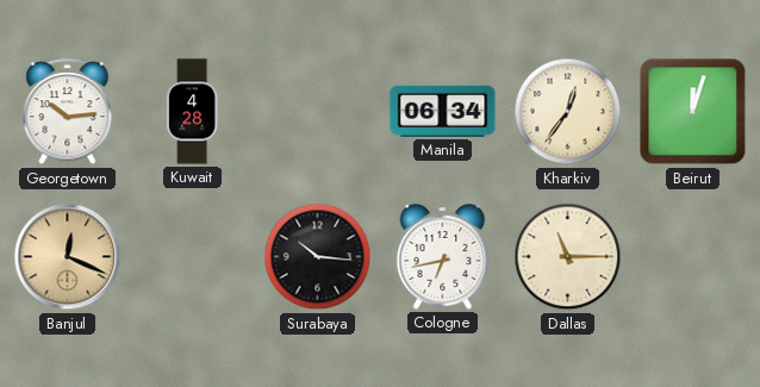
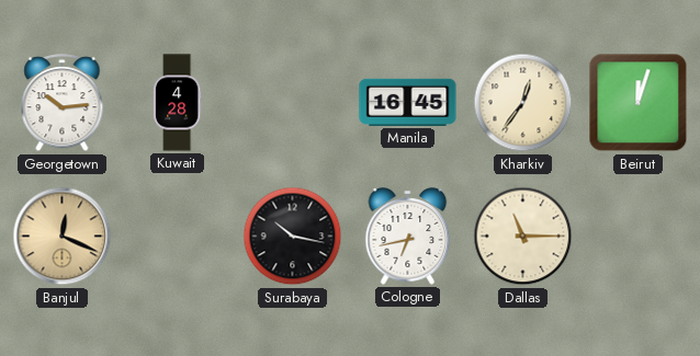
Manila: 06:34 -> 16:45
Surabaya: 10:16 -> 10:17
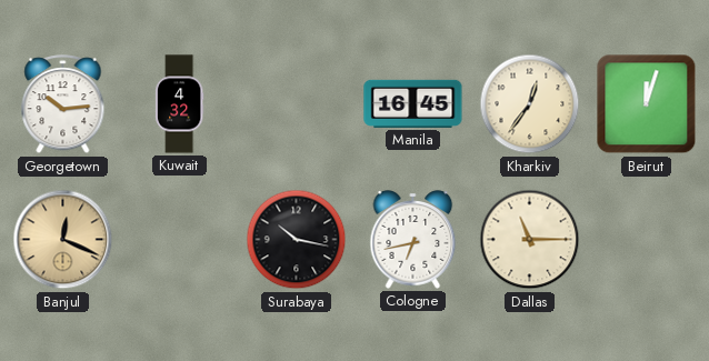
Kuwait: 4:28 -> 4:32
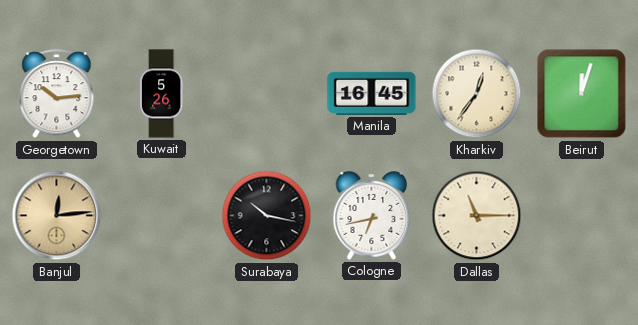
Kuwait: 4:32 -> 5:26
Banjul: 12:19 -> 12:14
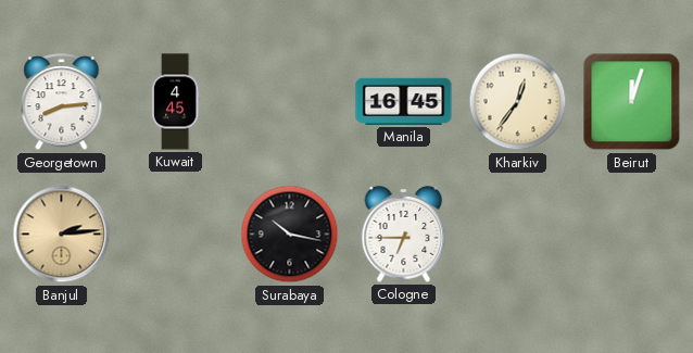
Georgetown: 10:14 -> 8:14
Kuwait: 5:26 -> 4:45
Banjul: 12:14 -> 2:14
Cologne: 6:43 -> 6:45
Dallas: 11:15 -> none
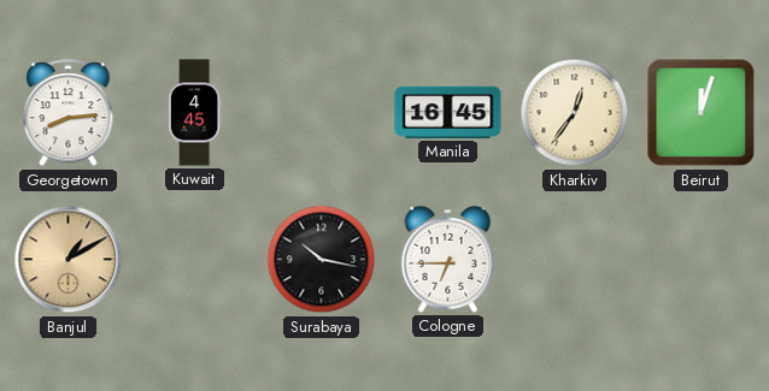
Banjul: 2:14 -> 1:10
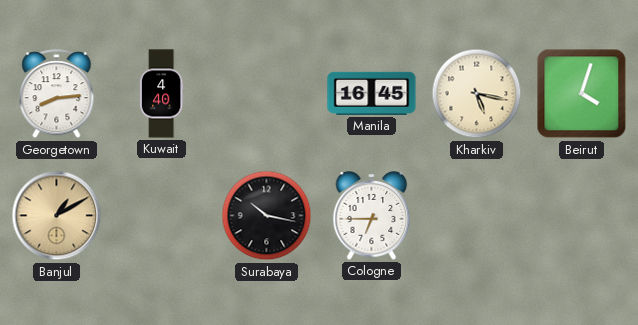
Kuwait: 4:45 -> 4:40
Kharkiv: 12:36 -> 5:17
Beirut: 12:03 -> 4:03
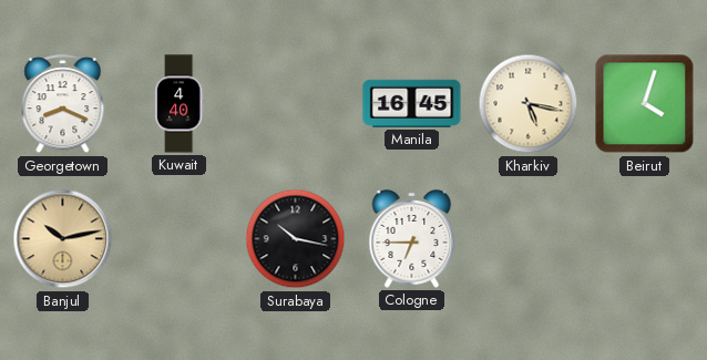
Georgetown: 8:14 -> 8:19
Banjul: 1:10 -> 10:13
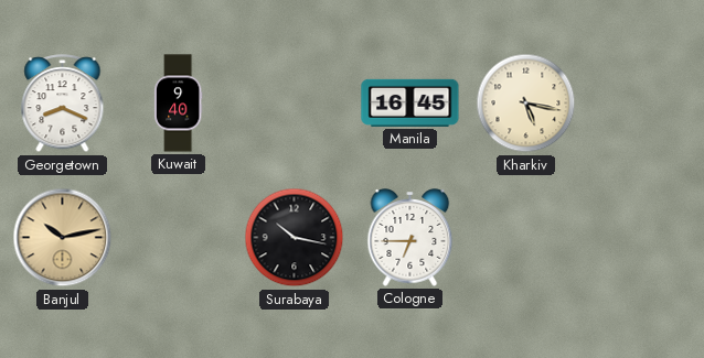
Kuwait: 4:40 -> 9:40
Beirut: 4:03 -> none
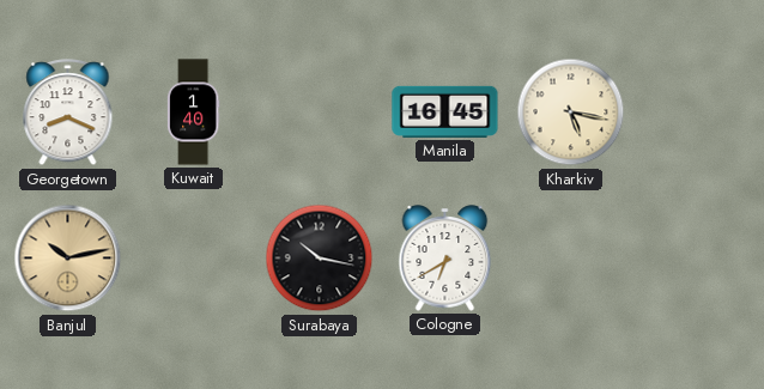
Kuwait: 9:40 -> 1:40
Cologne: 6:45 -> 6:40
